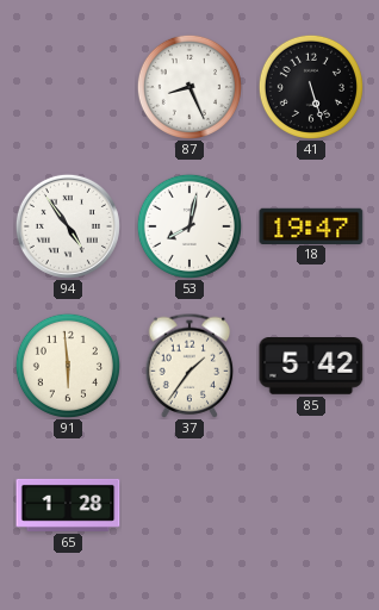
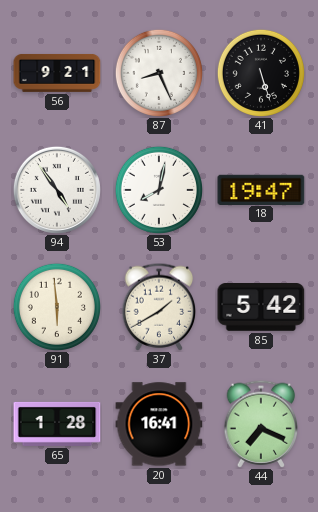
56: none -> 9:21
37: 1:36 -> 1:40
20: none -> 16:41
44: none -> 7:19
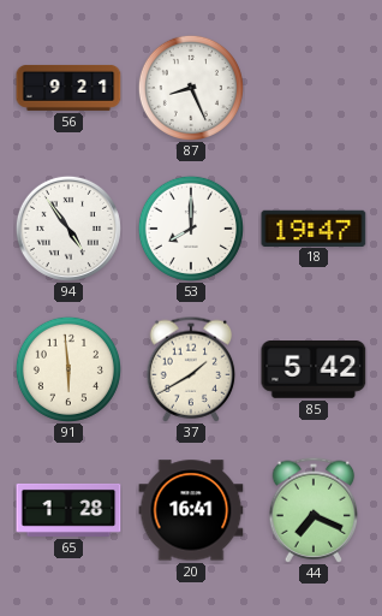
41: 5:27 -> none
53: 8:02 -> 8:00
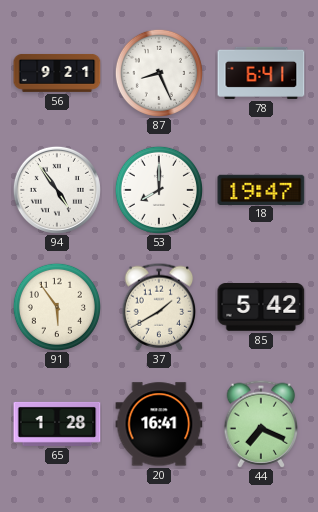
78: none -> 6:41
91: 5:59 -> 5:54
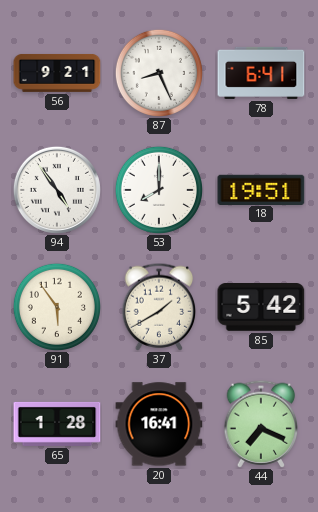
18: 19:47 -> 19:51
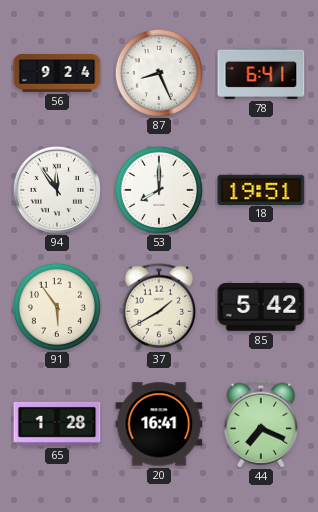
56: 9:21 -> 9:24
94: 4:54 -> 11:54
